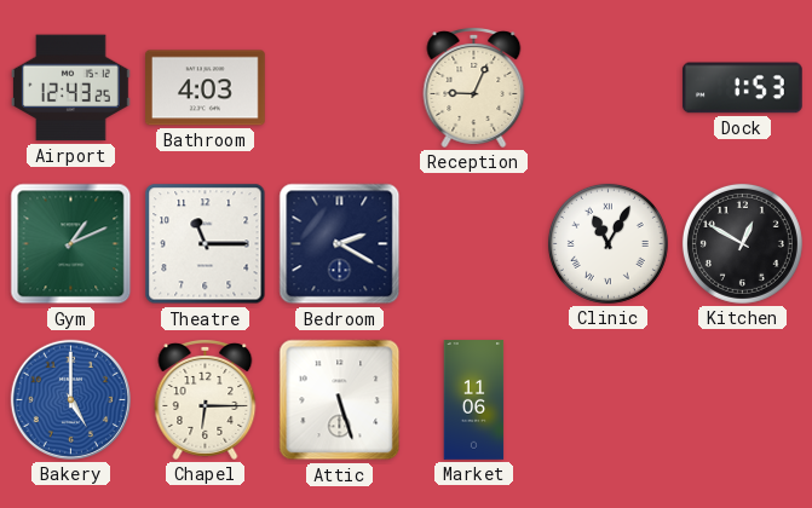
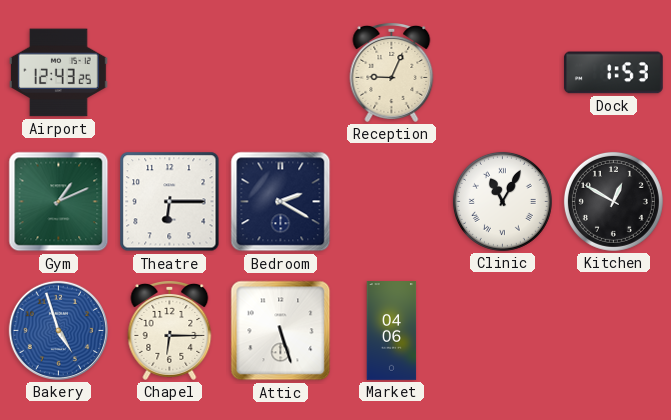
Bathroom: 4:03 -> none
Theatre: 11:15 -> 6:15
Bakery: 5:00 -> 4:57
Market: 11:06 -> 04:06
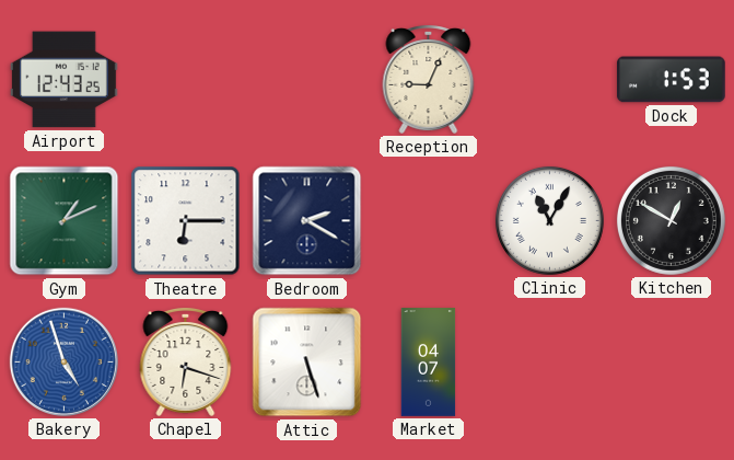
Chapel: 6:15 -> 6:18
Market: 04:06 -> 04:07
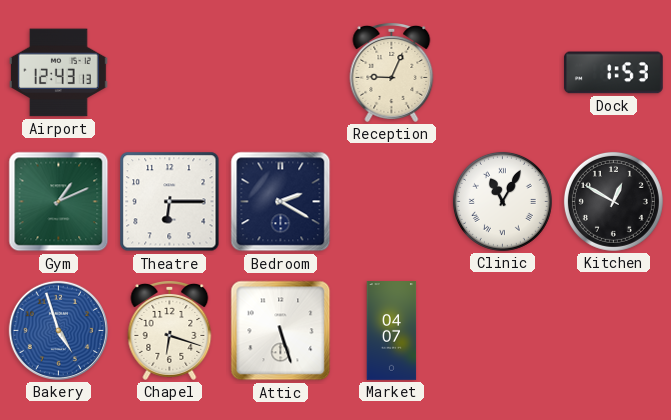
Airport: 12:43:25 -> 12:43:13
